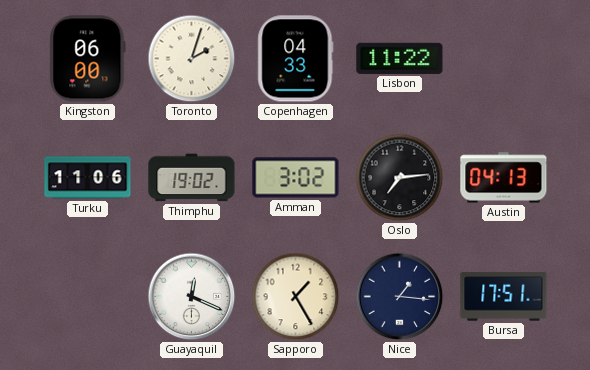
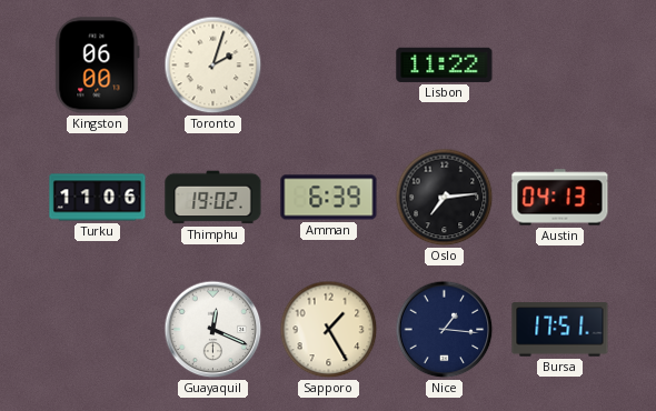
Copenhagen: 04:33 -> none
Amman: 3:02 -> 6:39
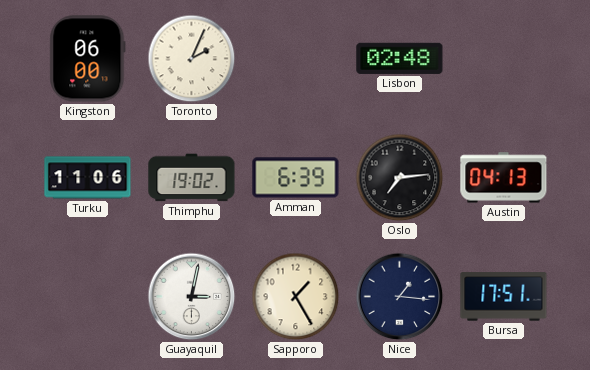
Toronto: 2:03 -> 2:04
Lisbon: 11:22 -> 02:48
Guayaquil: 12:19 -> 3:02
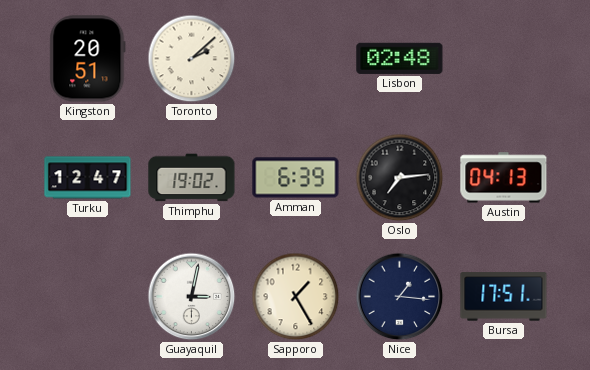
Kingston: 06:00 -> 20:51
Toronto: 2:04 -> 2:08
Turku: 11:06 -> 12:47
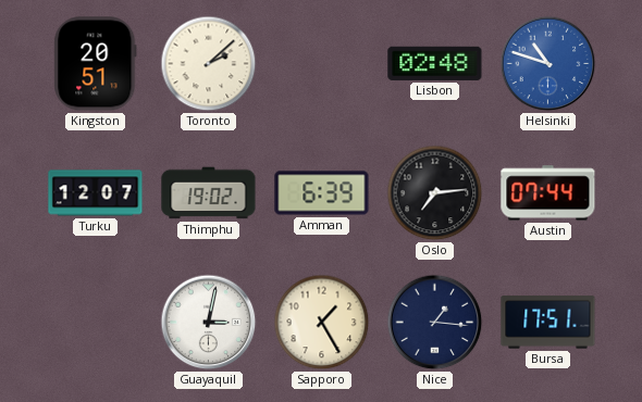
Helsinki: none -> 10:48
Turku: 12:47 -> 12:07
Austin: 04:13 -> 07:44
